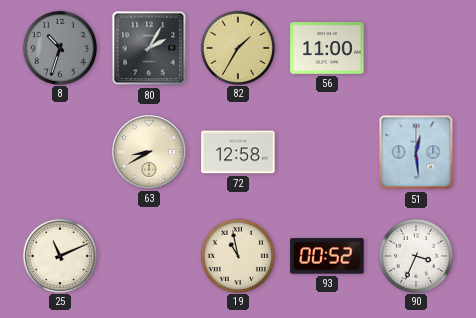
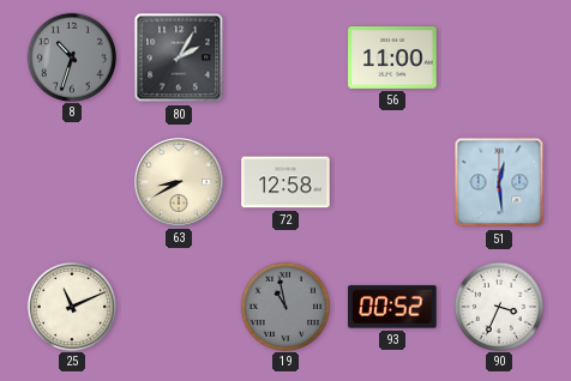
82: 1:35 -> none
19 dial: cream -> grey
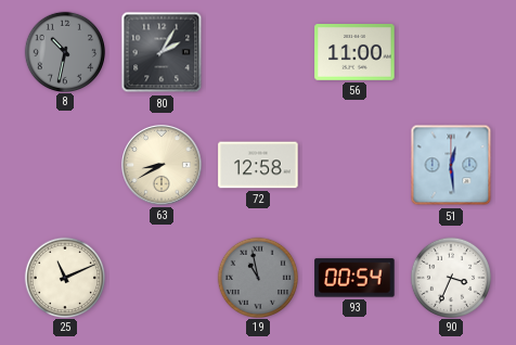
8: 10:33 -> 10:32
93: 00:52 -> 00:54
